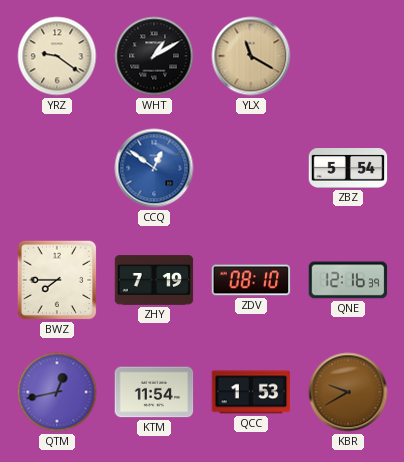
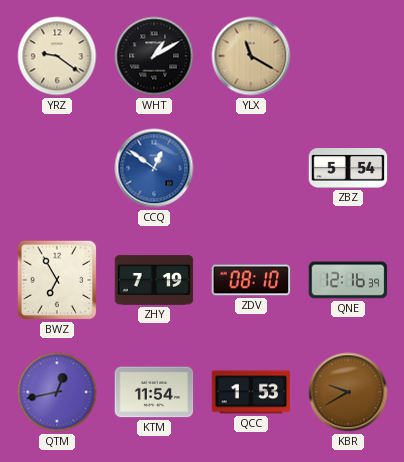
BWZ: 7:45 -> 6:55
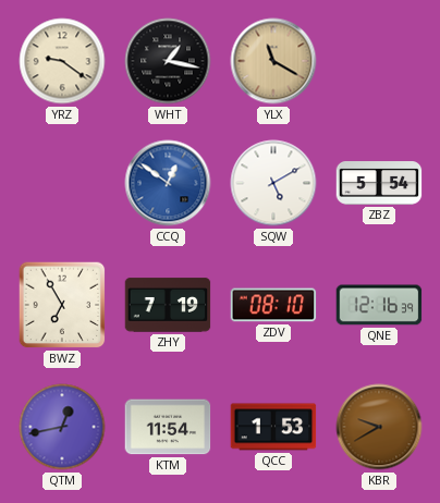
WHT: 1:10 -> 1:17
SQW: none -> 5:10
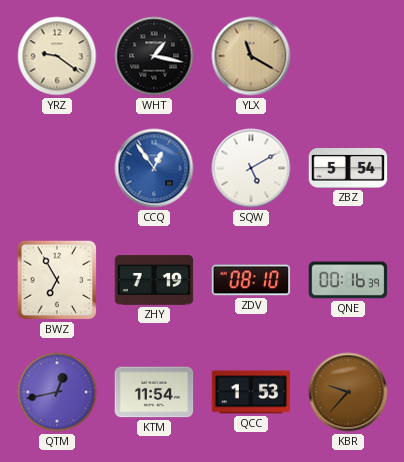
CCQ: 12:51 -> 12:54
QNE: 12:16 -> 00:16
KBR: 9:40 -> 9:37
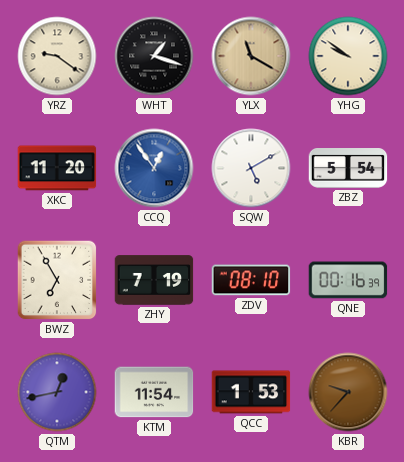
WHT: 1:17 -> 1:18
YHG: none -> 9:51
XKC: none -> 11:20
